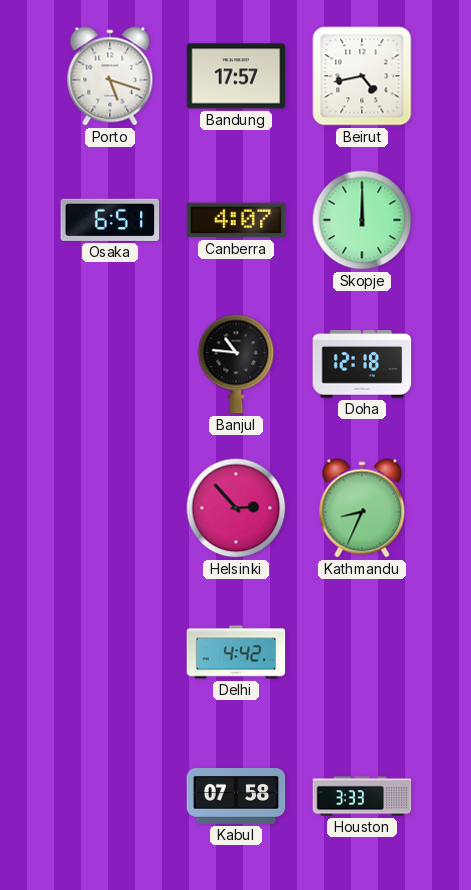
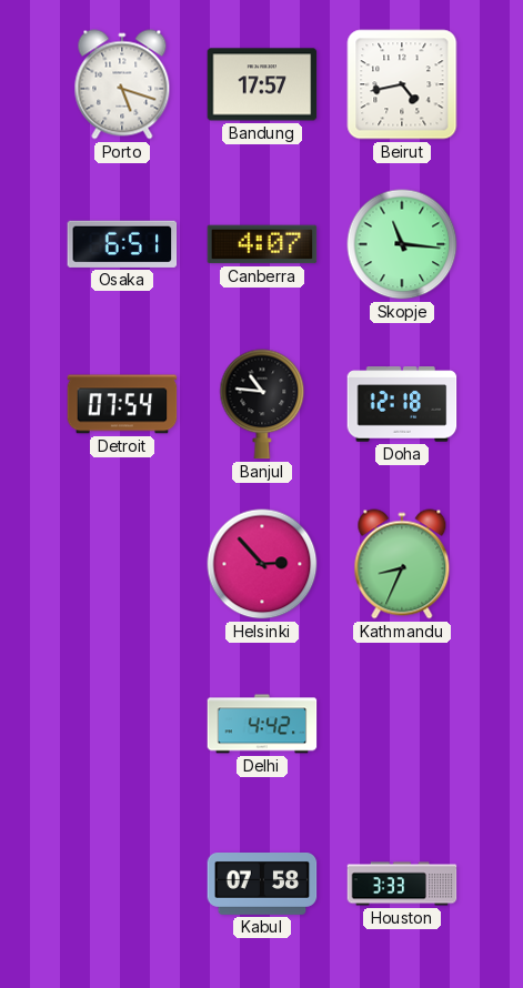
Skopje: 12:00 -> 11:16
Detroit: none -> 07:54
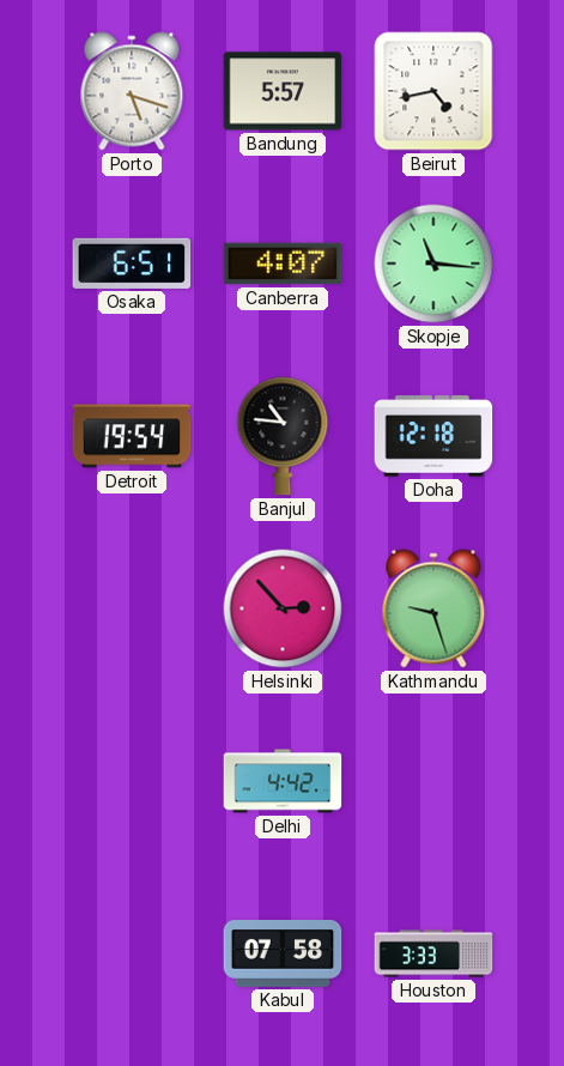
Bandung: 17:57 -> 5:57
Detroit: 07:54 -> 19:54
Kathmandu: 8:34 -> 9:27
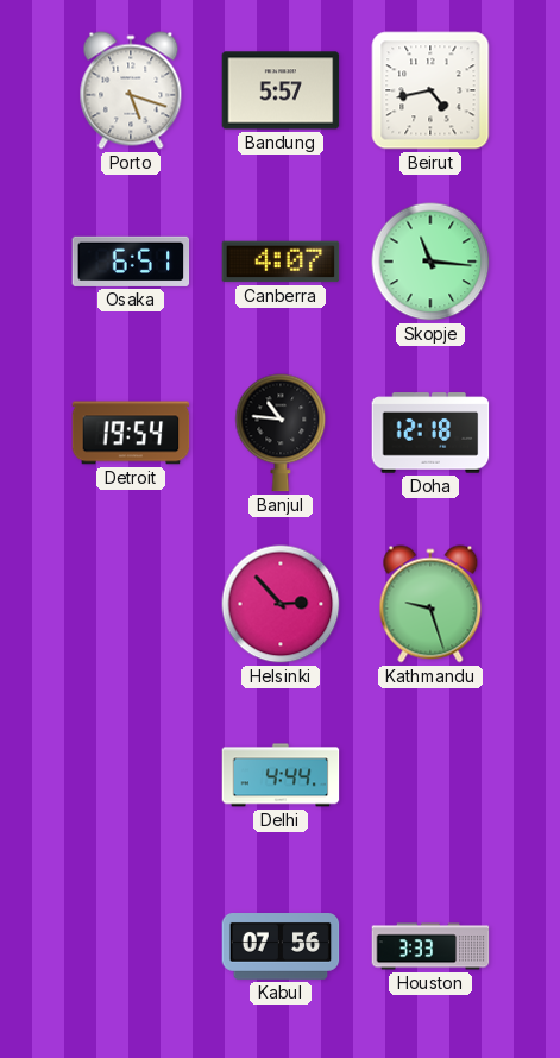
Delhi: 4:42 -> 4:44
Kabul: 07:58 -> 07:56
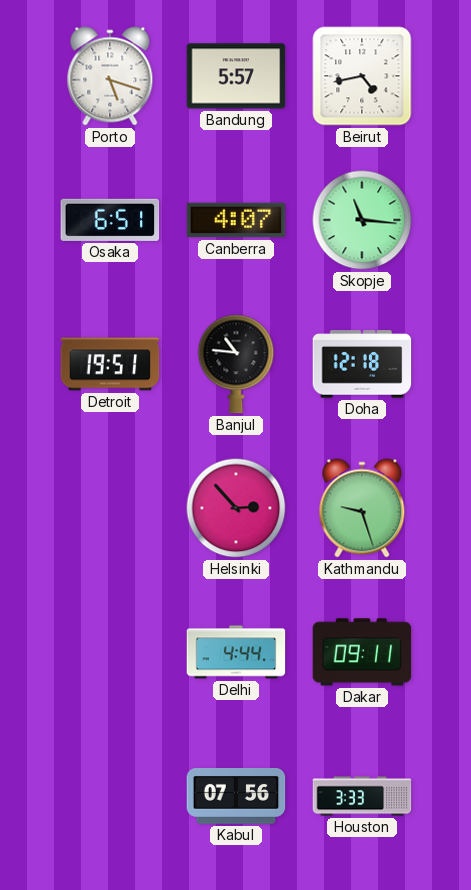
Detroit: 19:54 -> 19:51
Dakar: none -> 09:11
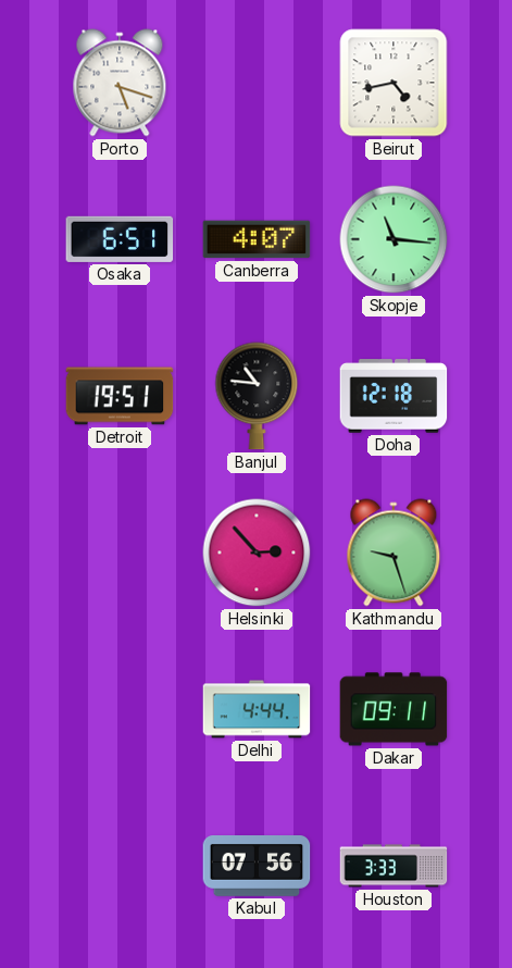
Bandung: 5:57 -> none
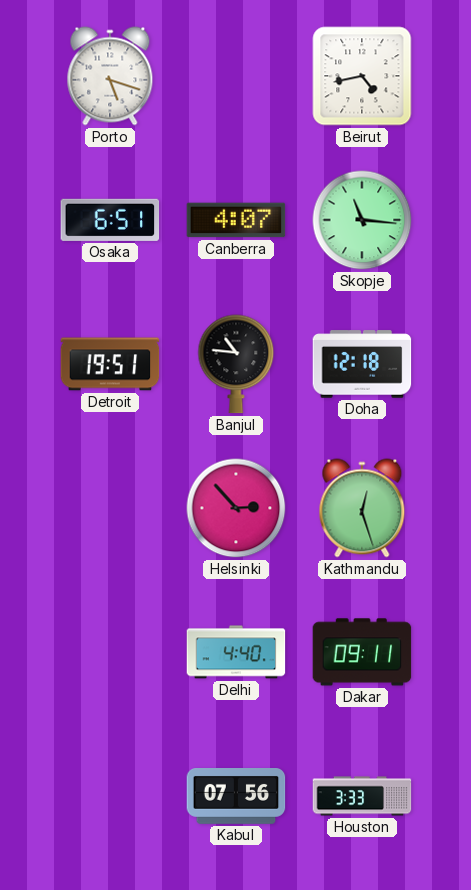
Kathmandu: 9:27 -> 12:27
Delhi: 4:44 -> 4:40
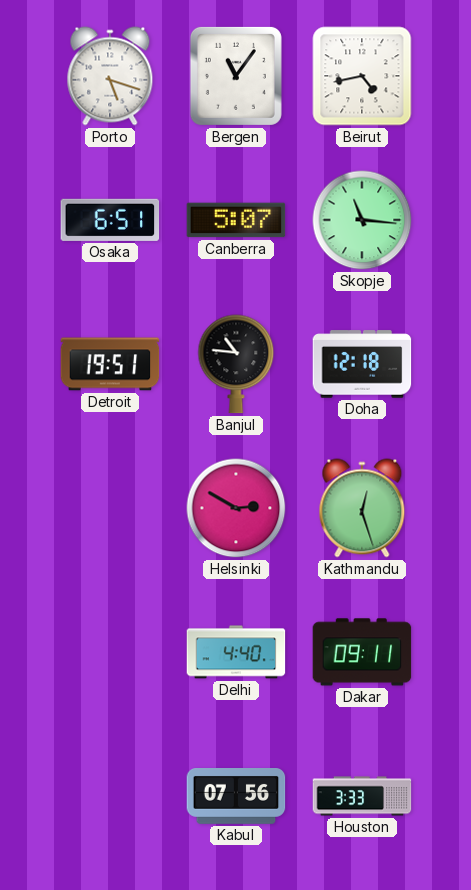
Bergen: none -> 11:06
Canberra: 4:07 -> 5:07
Helsinki: 2:53 -> 2:50
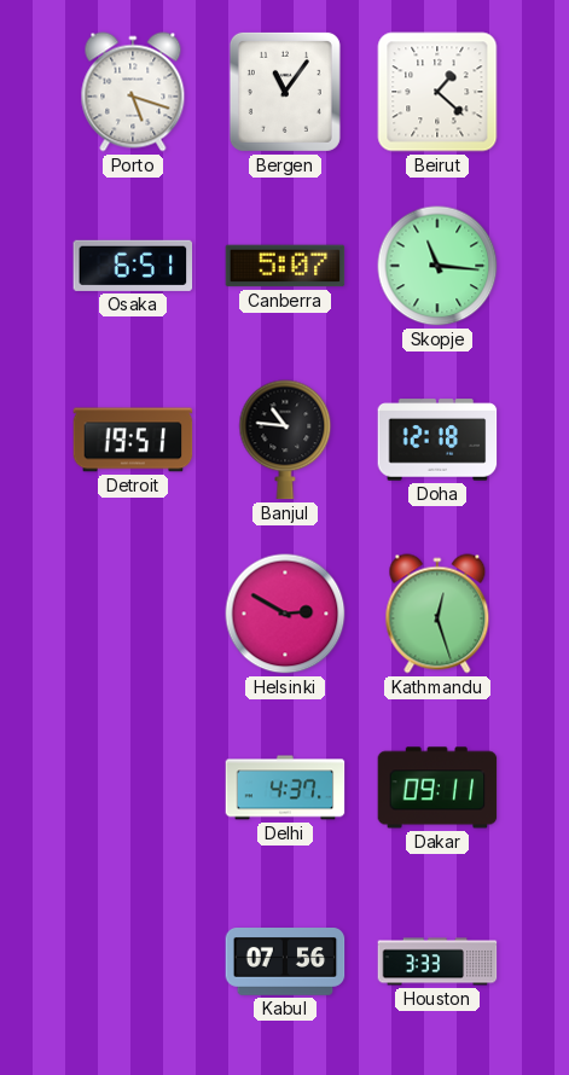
Beirut: 4:43 -> 1:22
Delhi: 4:40 -> 4:37
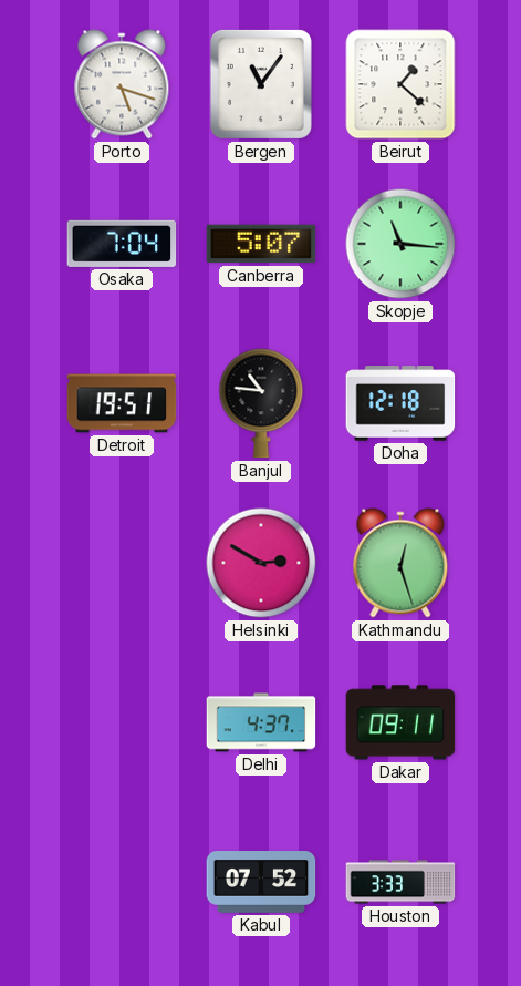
Osaka: 6:51 -> 7:04
Kabul: 07:56 -> 07:52
